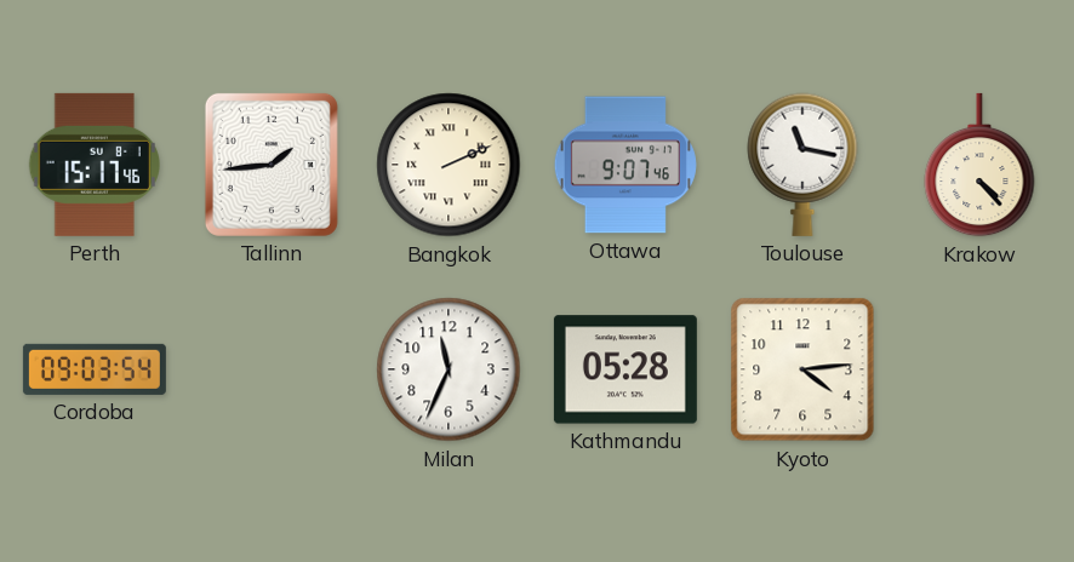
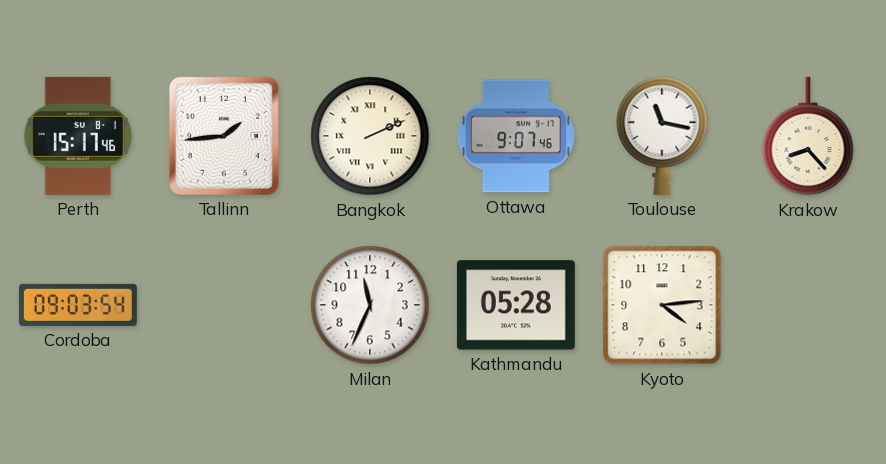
Krakow: 4:23 -> 8:23
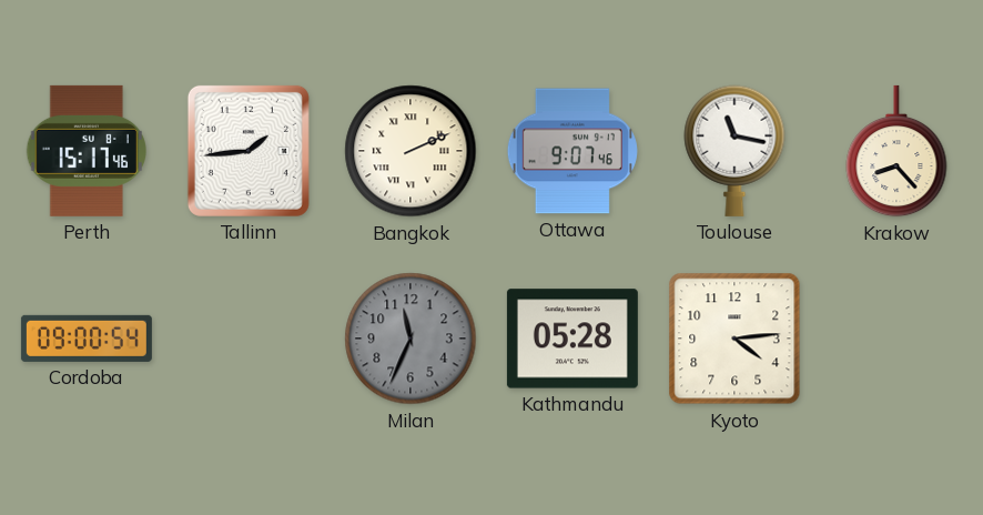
Cordoba: 09:03 -> 09:00
Milan dial: white -> grey
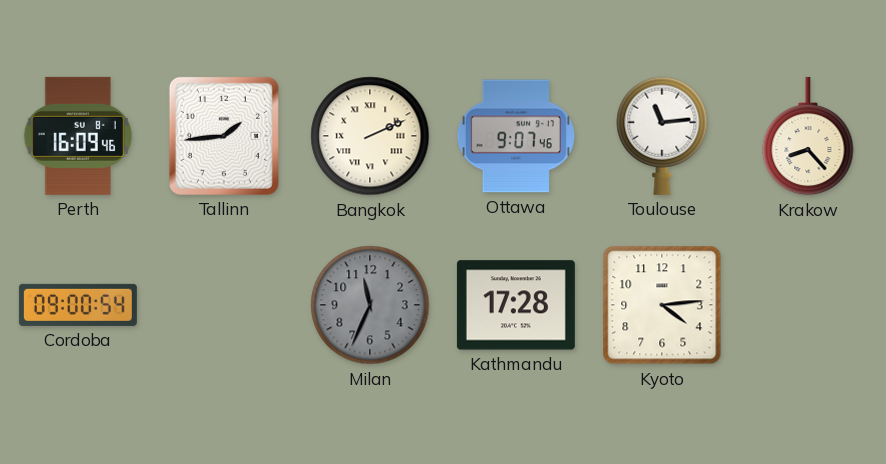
Perth: 15:17 -> 16:09
Toulouse: 11:17 -> 11:14
Kathmandu: 05:28 -> 17:28
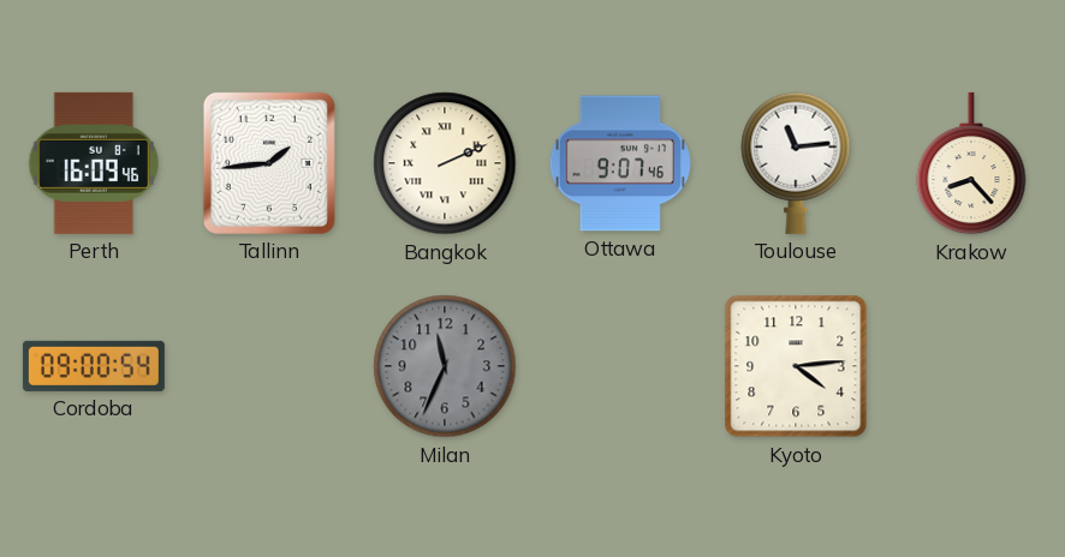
Kathmandu: 17:28 -> none
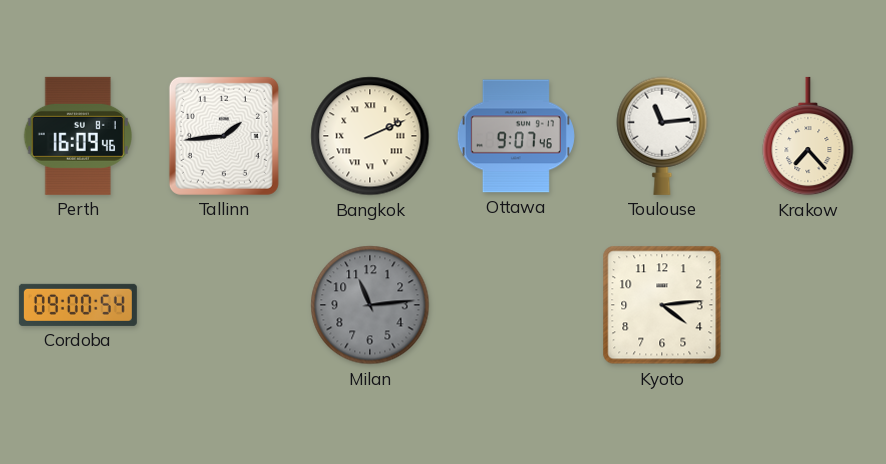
Krakow: 8:23 -> 7:23
Milan: 11:34 -> 11:14
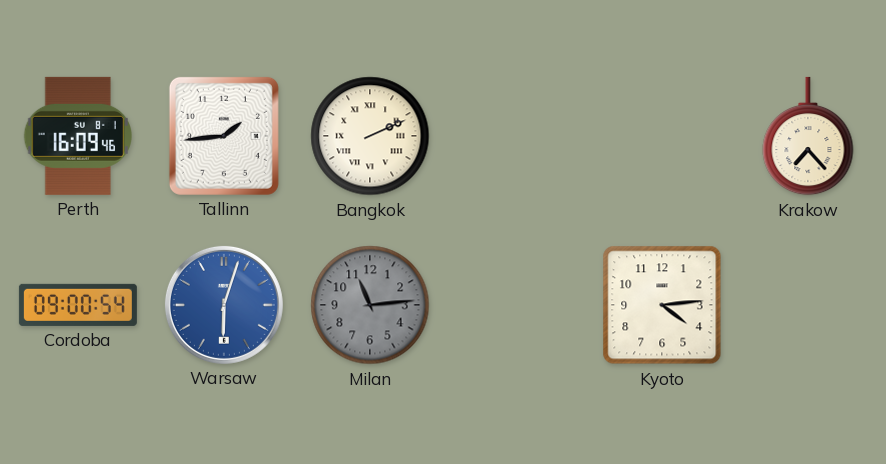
Ottawa: 9:07 -> none
Toulouse: 11:14 -> none
Warsaw: none -> 6:03
